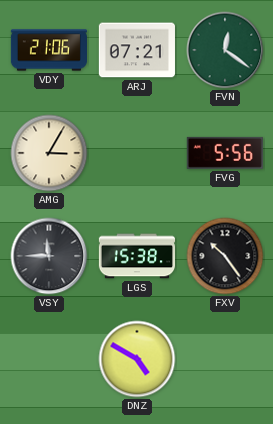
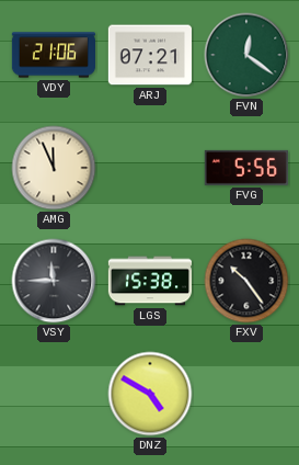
AMG: 3:05 -> 11:56
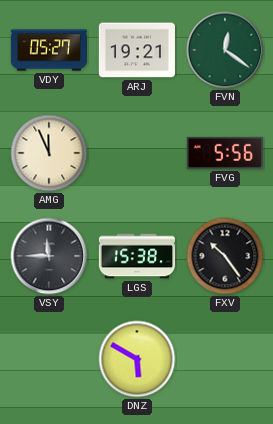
VDY: 21:06 -> 05:27
ARJ: 07:21 -> 19:21
DNZ: 4:50 -> 5:50
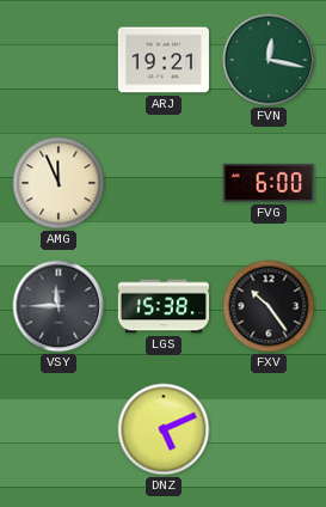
VDY: 05:27 -> none
FVN: 12:21 -> 12:17
FVG: 5:56 -> 6:00
DNZ: 5:50 -> 5:11
